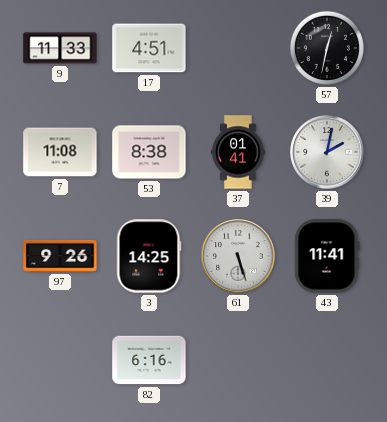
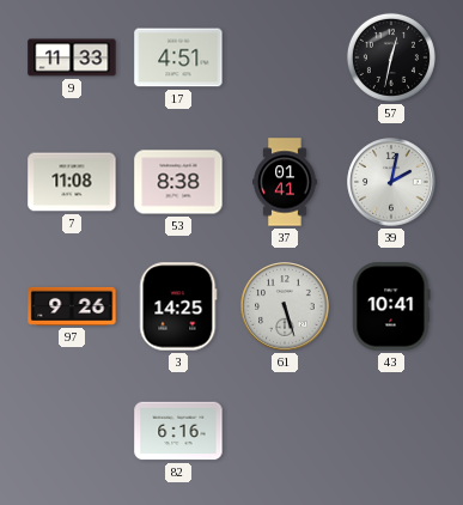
43: 11:41 -> 10:41
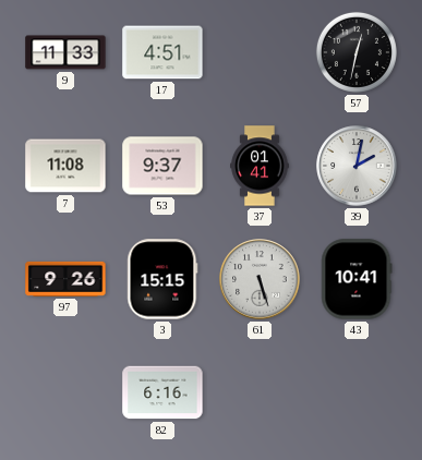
53: 8:38 -> 9:37
3: 14:25 -> 15:15
